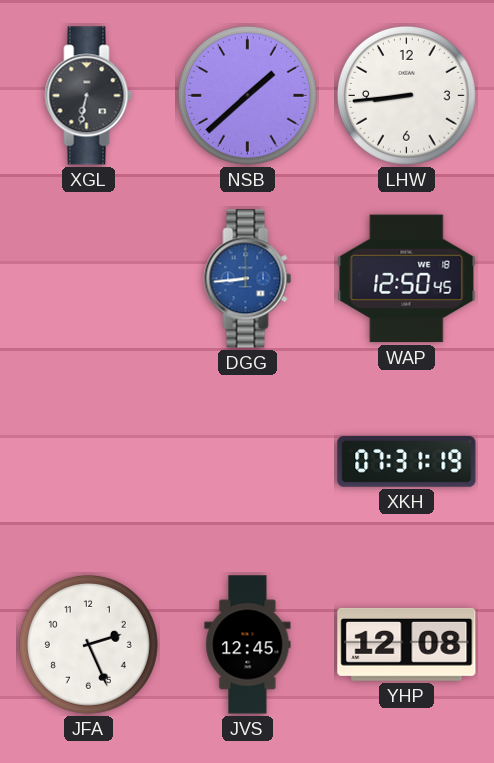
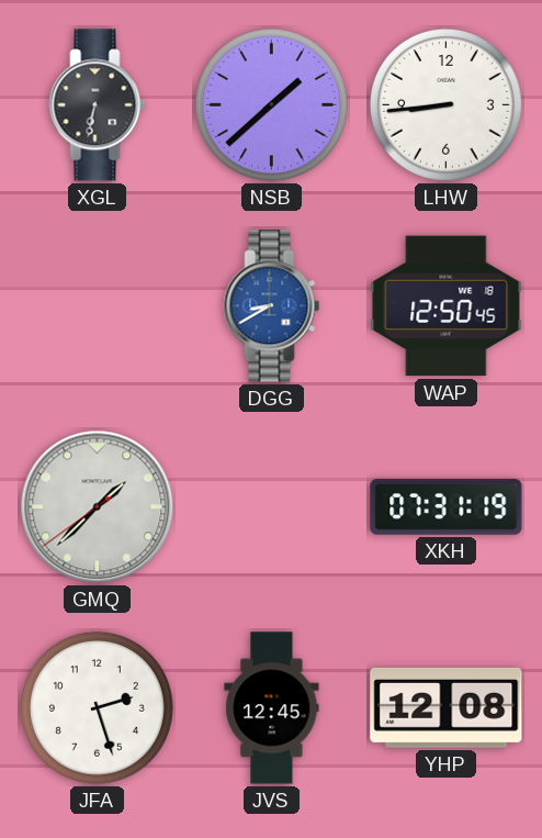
DGG: 8:44 -> 8:40
GMQ: none -> 1:37
JFA: 2:26 -> 2:27
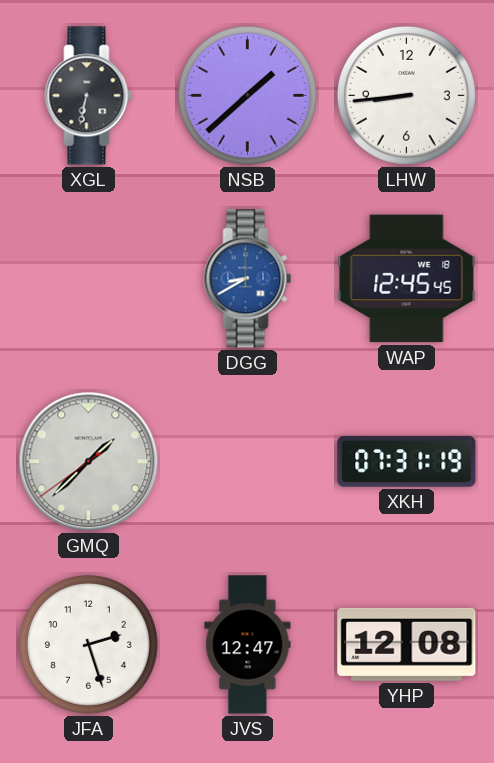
WAP: 12:50 -> 12:45
JVS: 12:45 -> 12:47
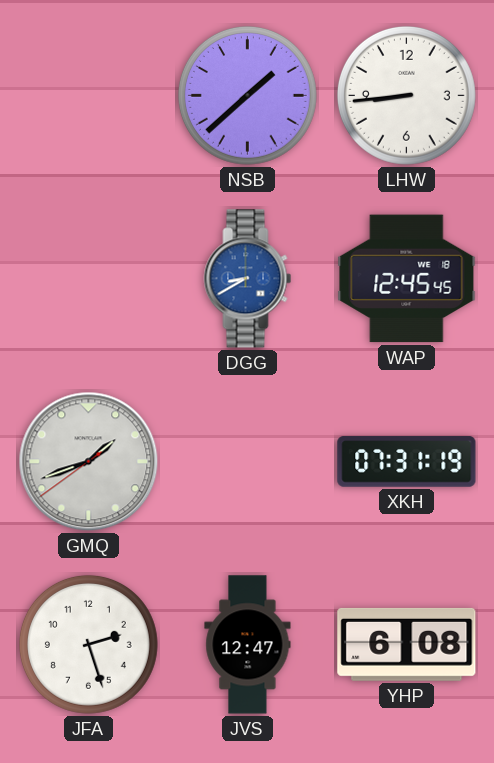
XGL: 6:32 -> none
GMQ: 1:37 -> 1:41
YHP: 12:08 -> 6:08
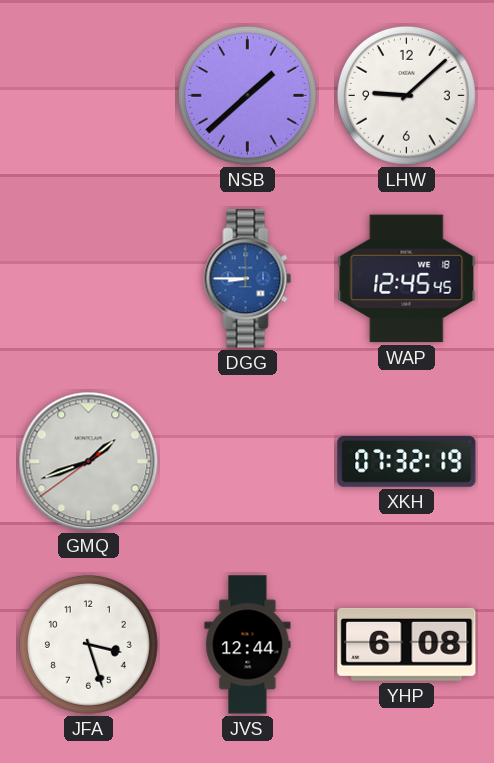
LHW: 8:44 -> 9:08
DGG: 8:40 -> 8:45
XKH: 07:31 -> 07:32
JFA: 2:27 -> 3:27
JVS: 12:47 -> 12:44
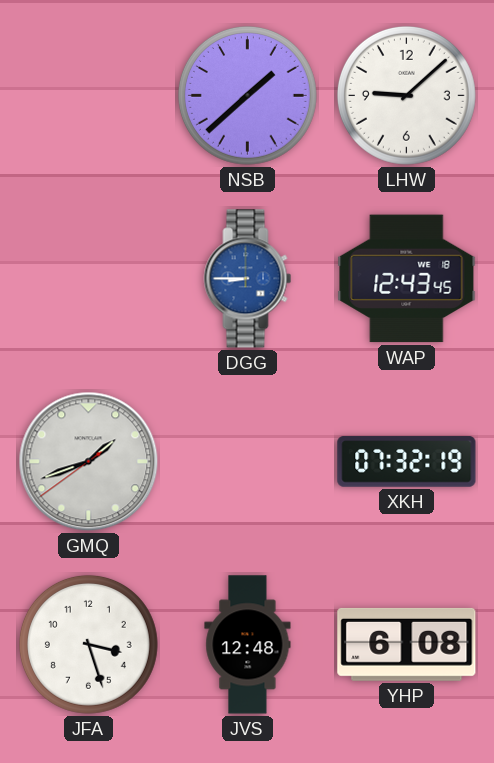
WAP: 12:45 -> 12:43
JVS: 12:44 -> 12:48
